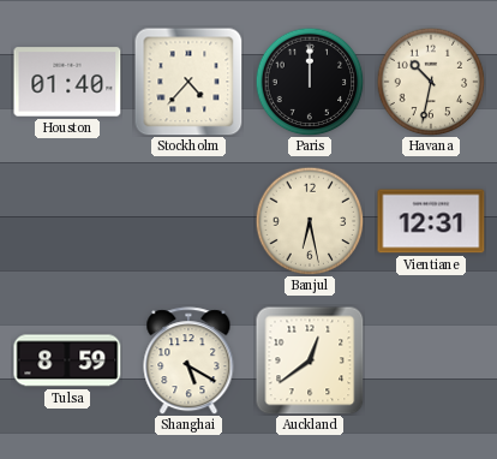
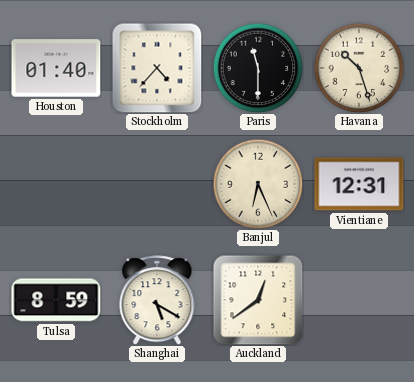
Paris: 12:00 -> 11:30
Havana: 10:32 -> 10:27
Banjul: 6:28 -> 6:26
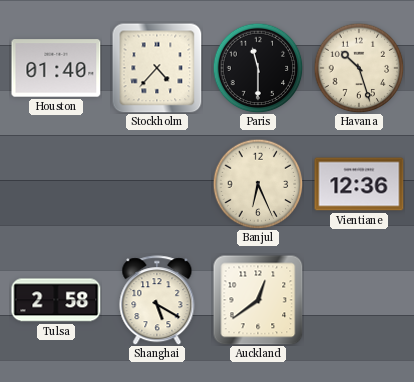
Vientiane: 12:31 -> 12:36
Tulsa: 8:59 -> 2:58
